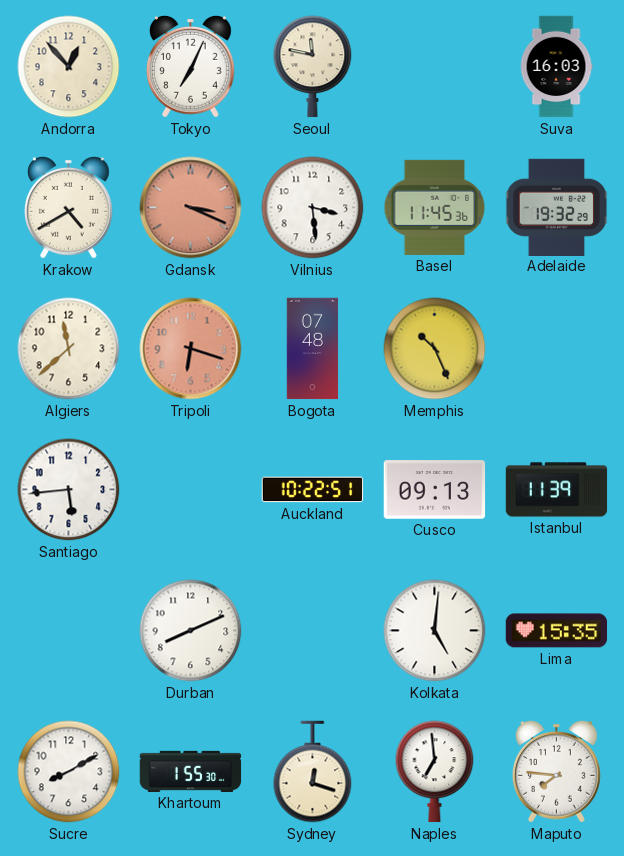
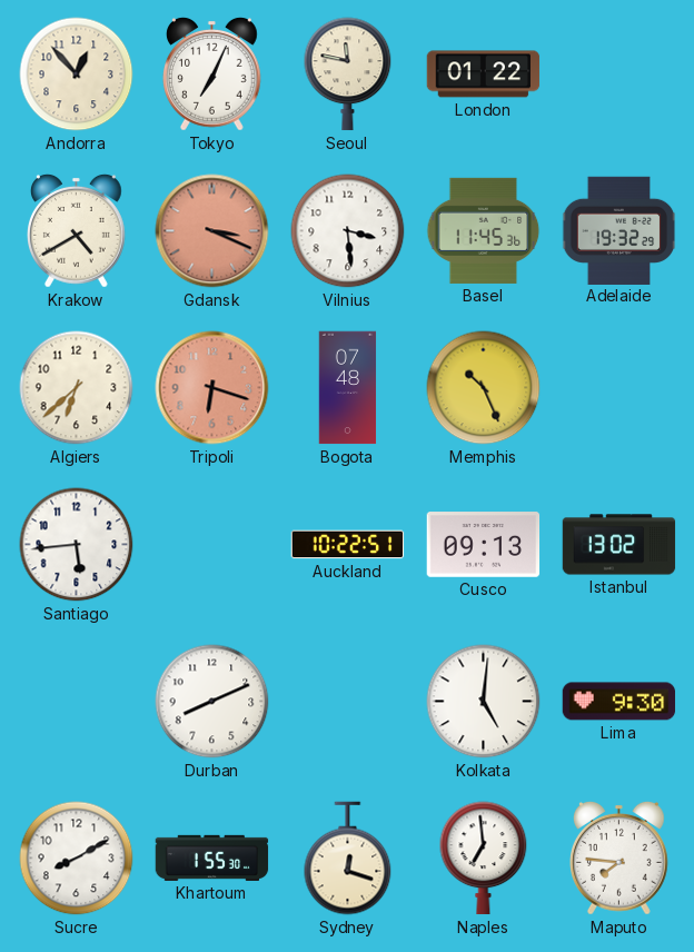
London: none -> 01:22
Suva: 16:03 -> none
Algiers: 11:38 -> 6:38
Istanbul: 11:39 -> 13:02
Lima: 15:35 -> 9:30
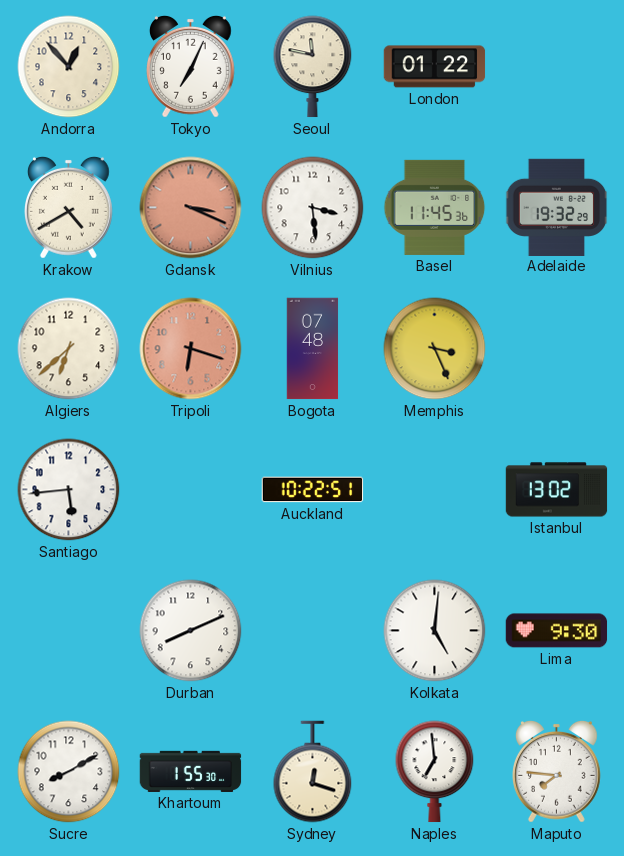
Memphis: 10:26 -> 3:26
Cusco: 09:13 -> none
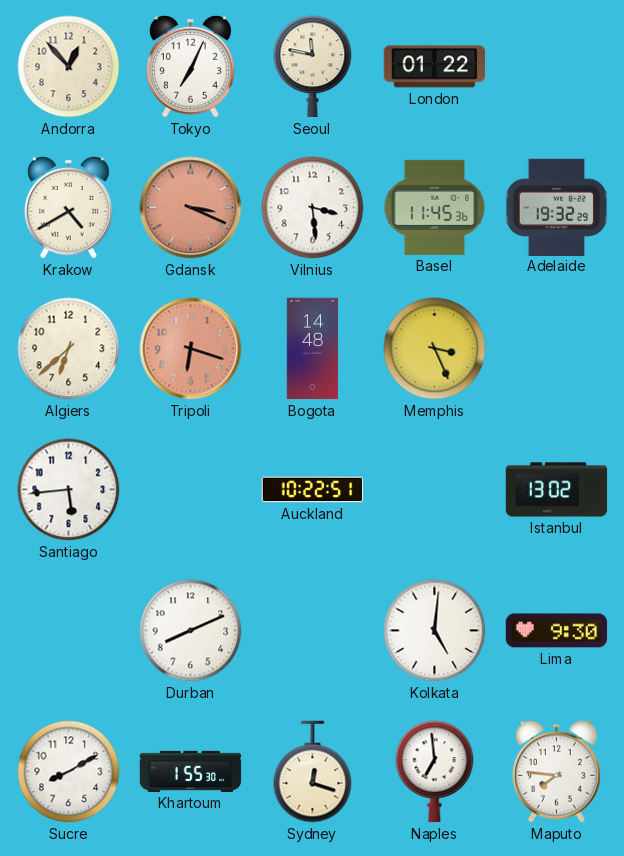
Bogota: 07:48 -> 14:48
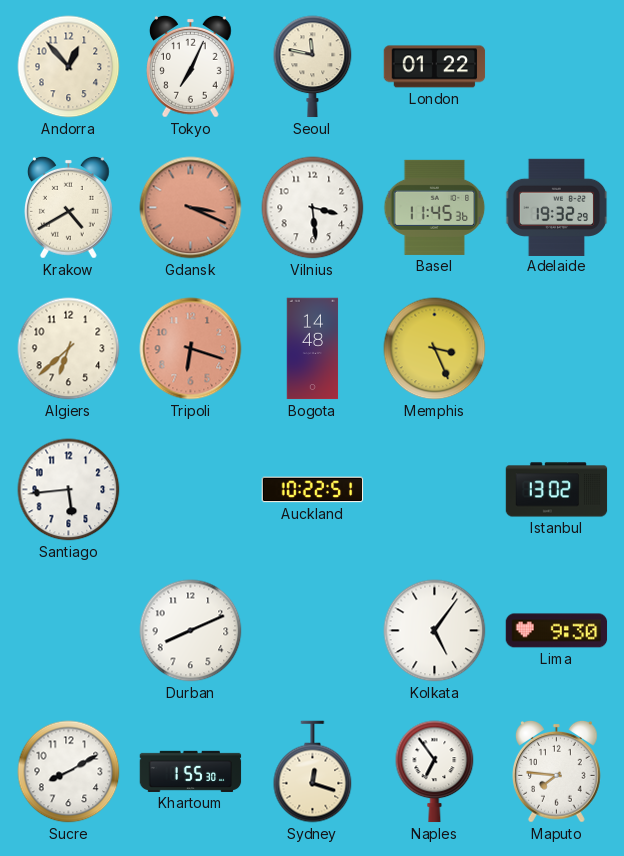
Kolkata: 5:01 -> 5:06
Naples: 6:59 -> 6:54
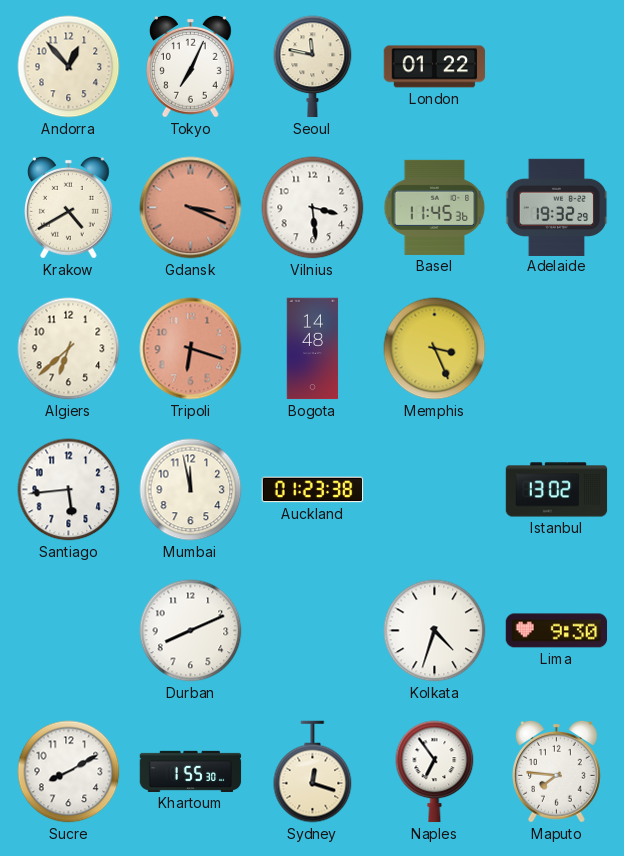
Mumbai: none -> 11:58
Auckland: 10:22 -> 01:23
Kolkata: 5:06 -> 4:33
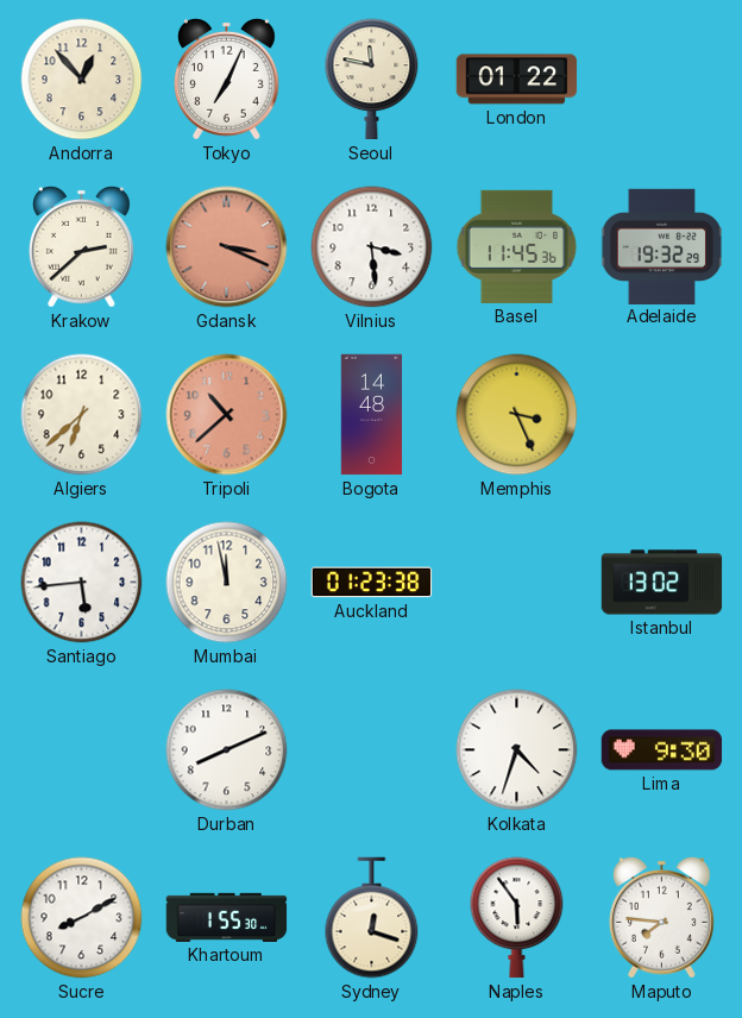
Krakow: 4:40 -> 2:38
Tripoli: 6:18 -> 10:38
Naples: 6:54 -> 5:54
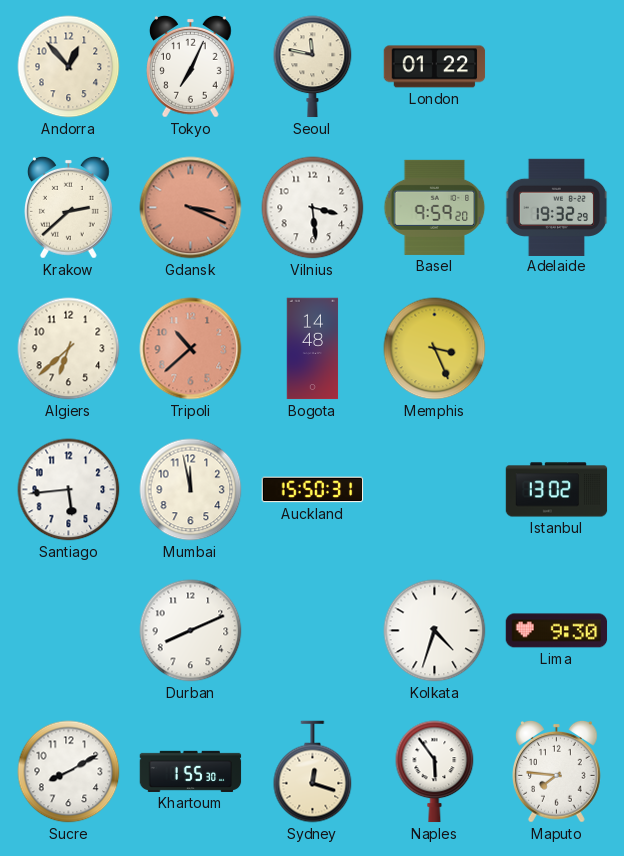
Basel: 11:45 -> 9:59
Auckland: 01:23 -> 15:50
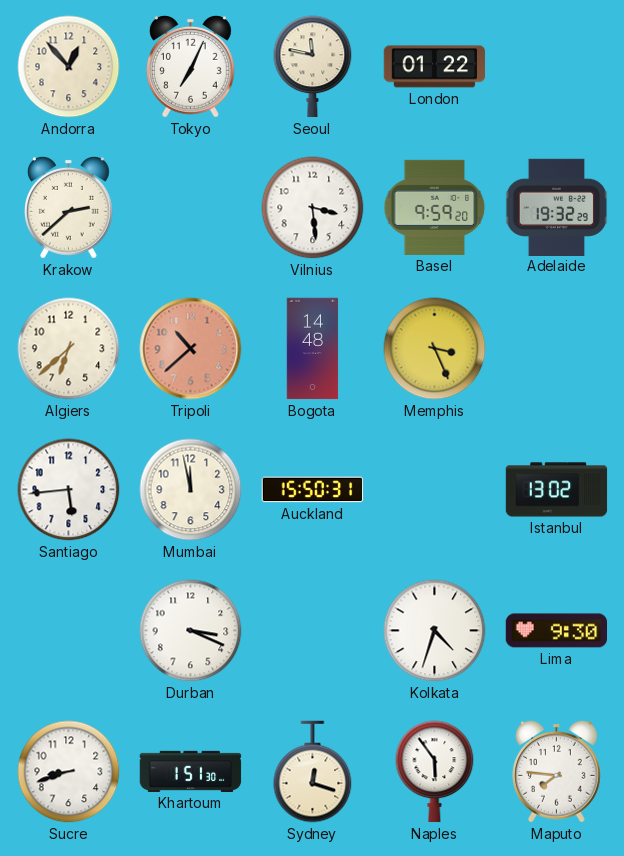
Gdansk: 3:19 -> none
Durban: 8:11 -> 3:19
Sucre: 8:10 -> 8:42
Khartoum: 1:55 -> 1:51
